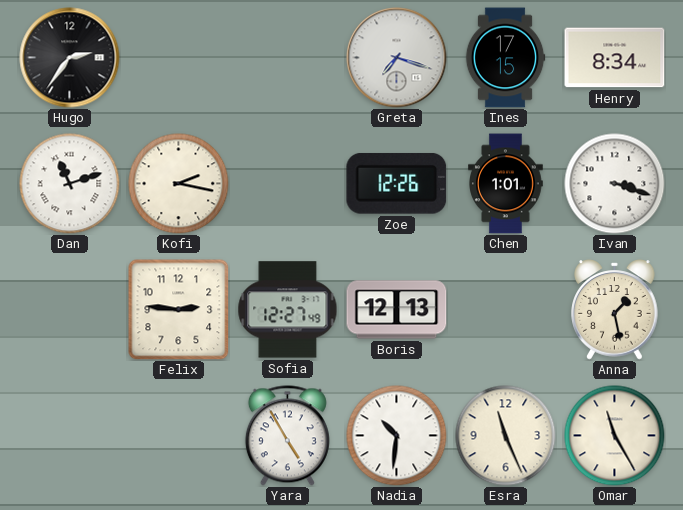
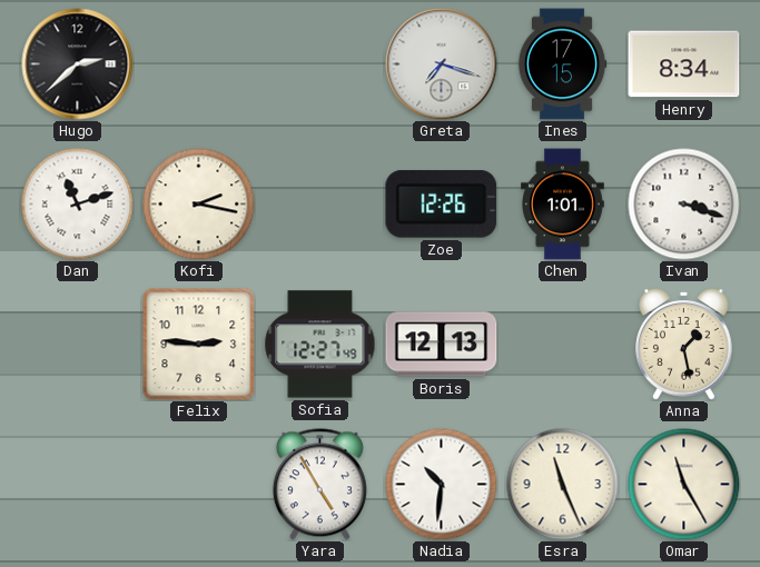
Hugo: 2:36 -> 2:38
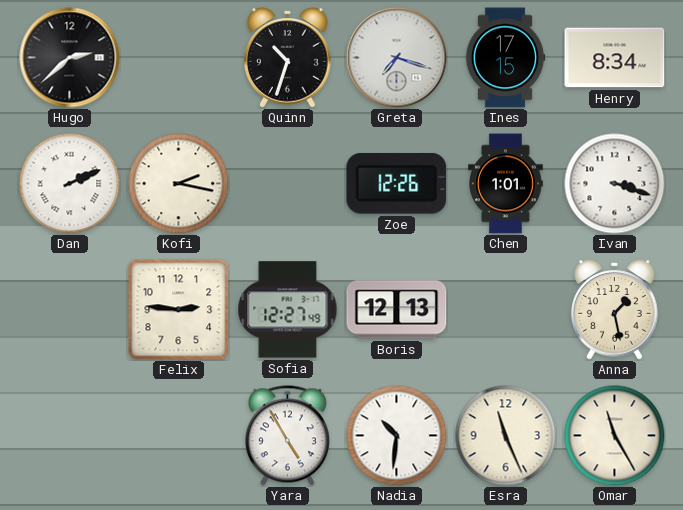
Quinn: none -> 10:33
Dan: 11:12 -> 2:11
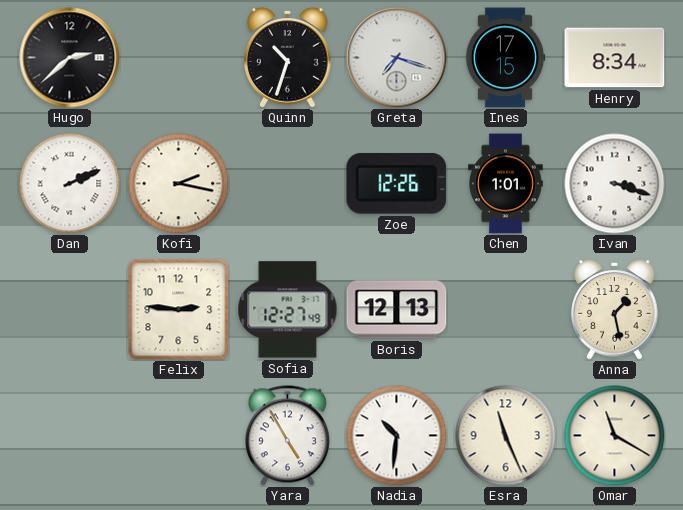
Omar: 11:25 -> 11:20
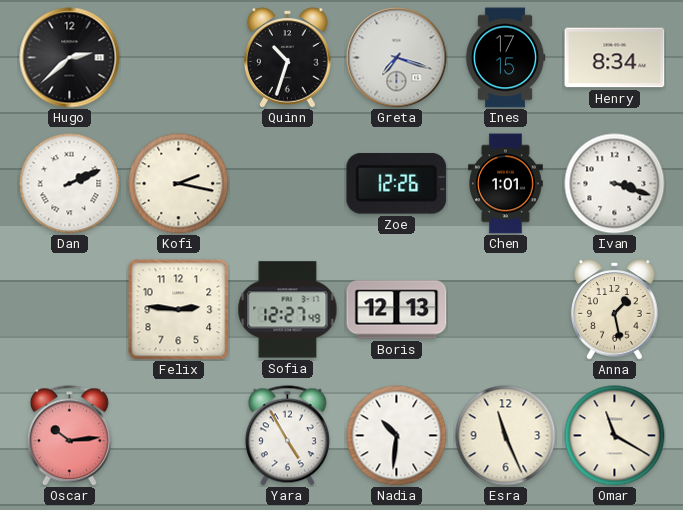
Oscar: none -> 10:14
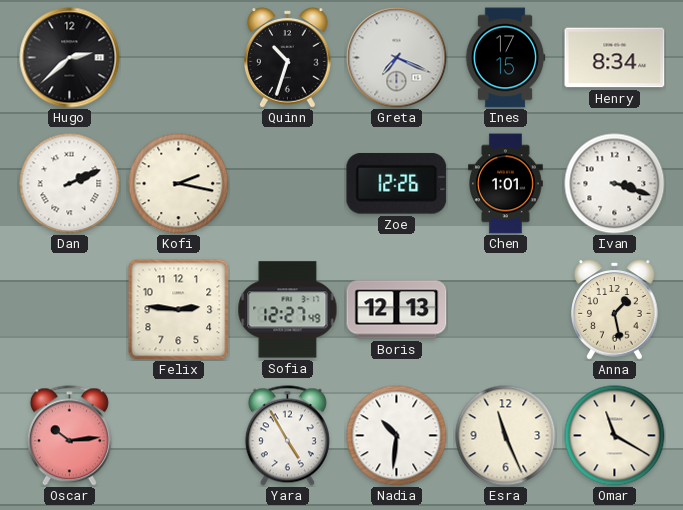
Greta: 7:18 -> 7:19
